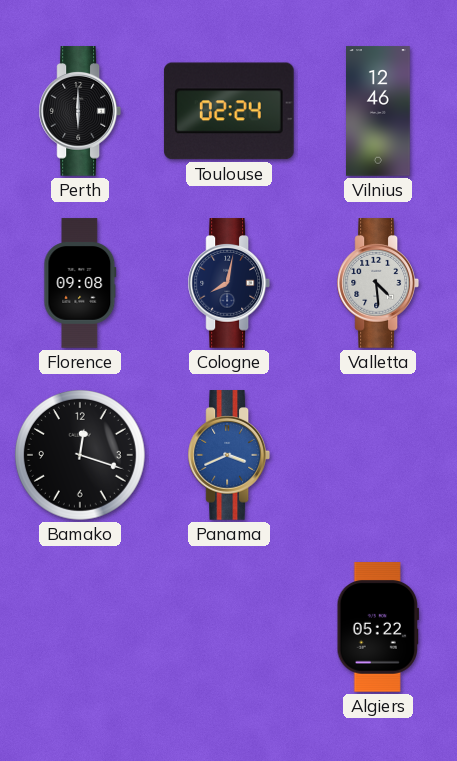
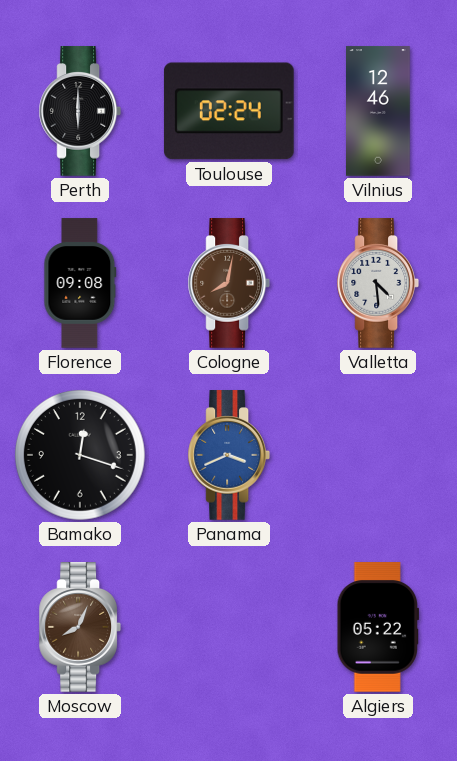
Cologne dial: navy -> brown
Moscow: none -> 8:04
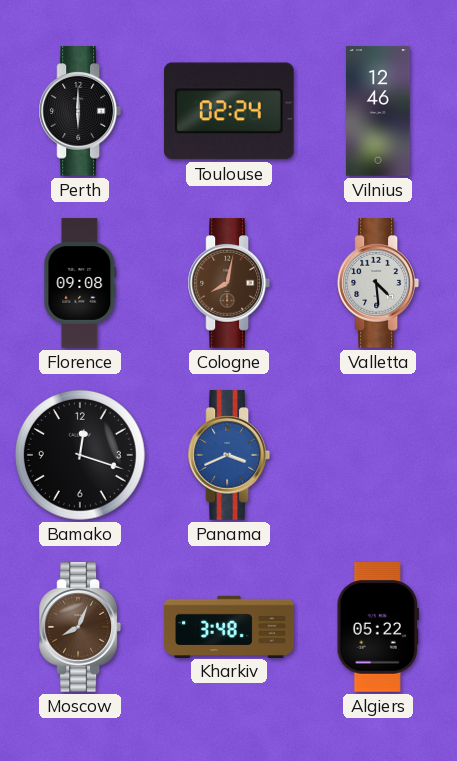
Kharkiv: none -> 3:48
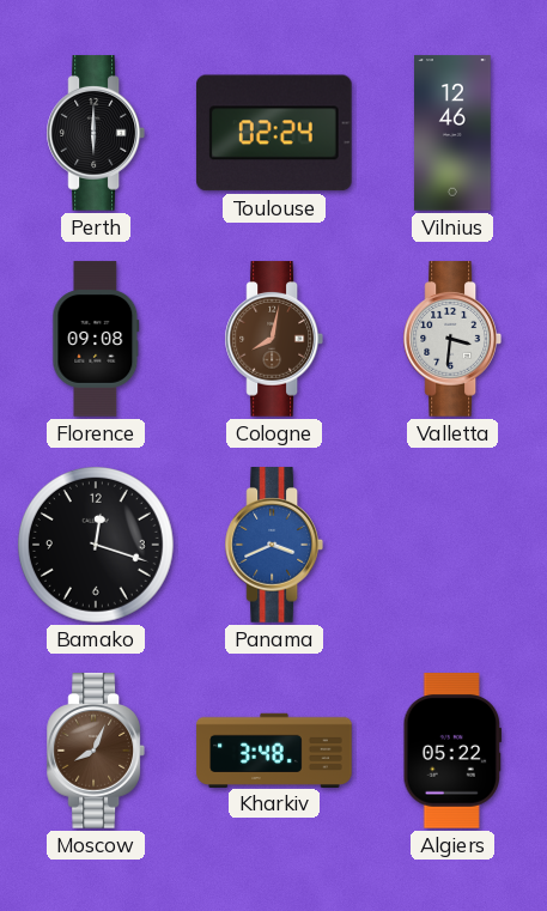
Valletta: 4:29 -> 3:31
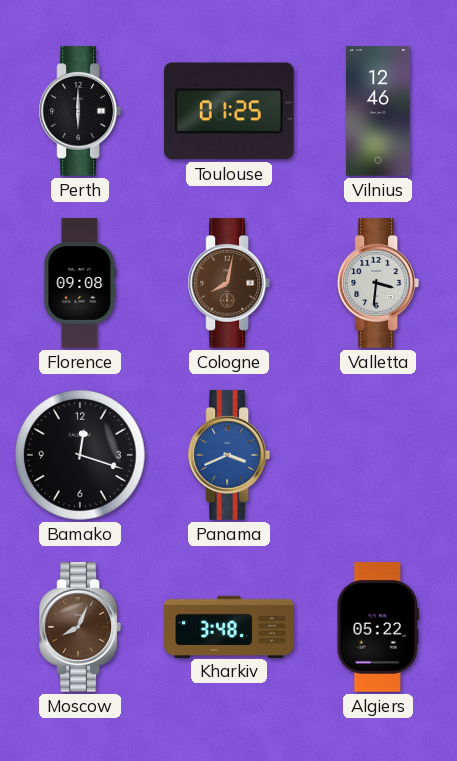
Toulouse: 02:24 -> 01:25
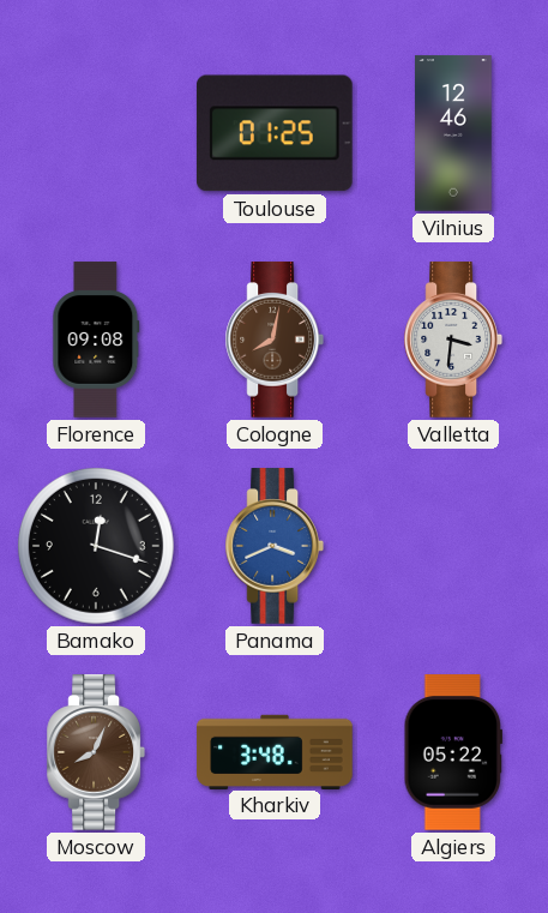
Perth: 6:00 -> none
